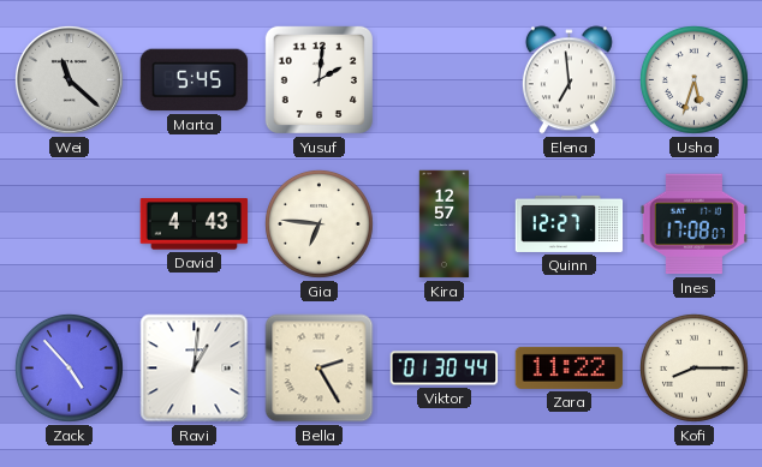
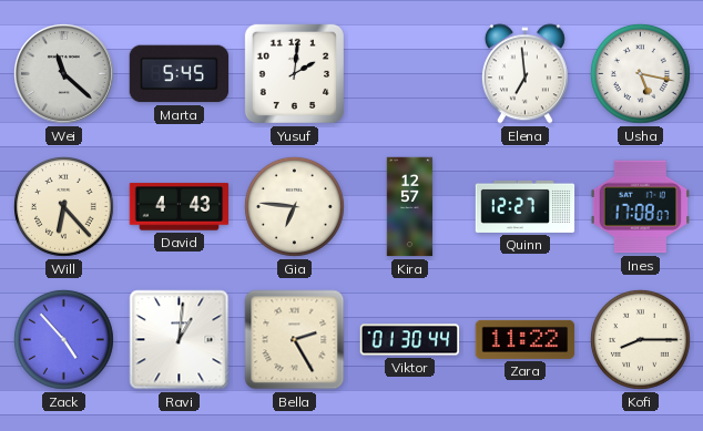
Usha: 5:33 -> 5:17
Will: none -> 6:23
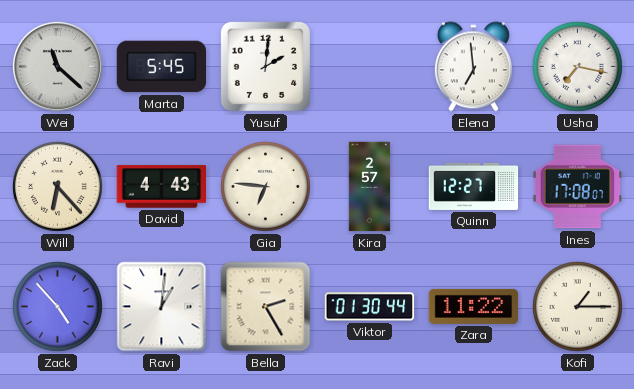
Usha: 5:17 -> 7:17
Kira: 12:57 -> 2:57
Kofi: 8:15 -> 1:15
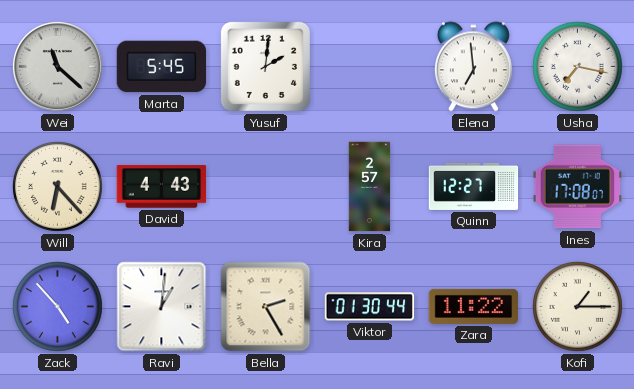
Gia: 6:46 -> none
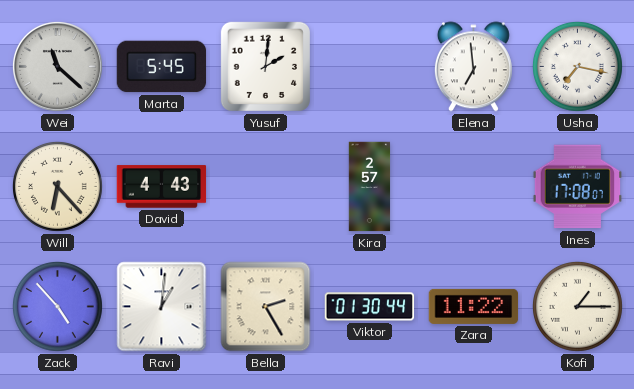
Quinn: 12:27 -> none
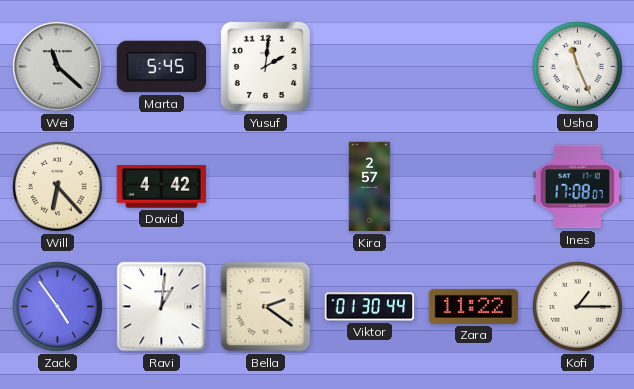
Elena: 6:59 -> none
Usha: 7:17 -> 11:26
David: 4:43 -> 4:42
Zack: 4:53 -> 4:54
Bella: 2:25 -> 2:21
